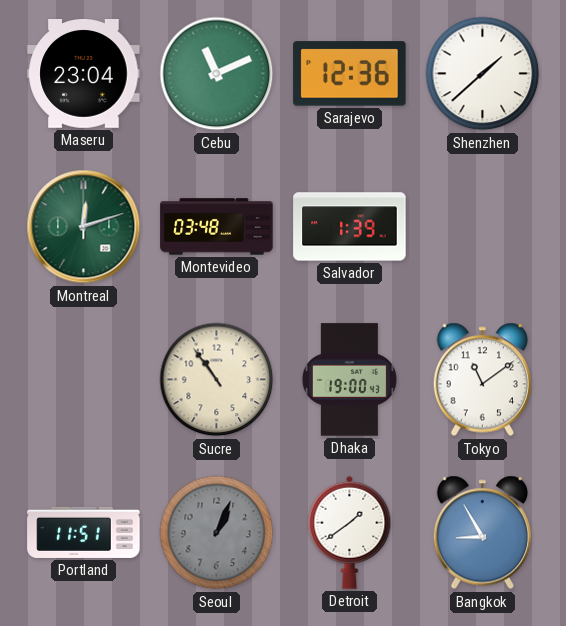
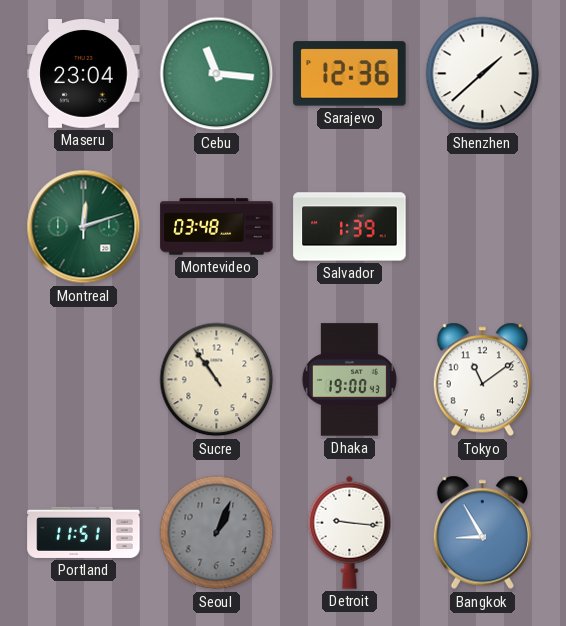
Cebu: 11:11 -> 11:16
Detroit: 1:39 -> 9:16
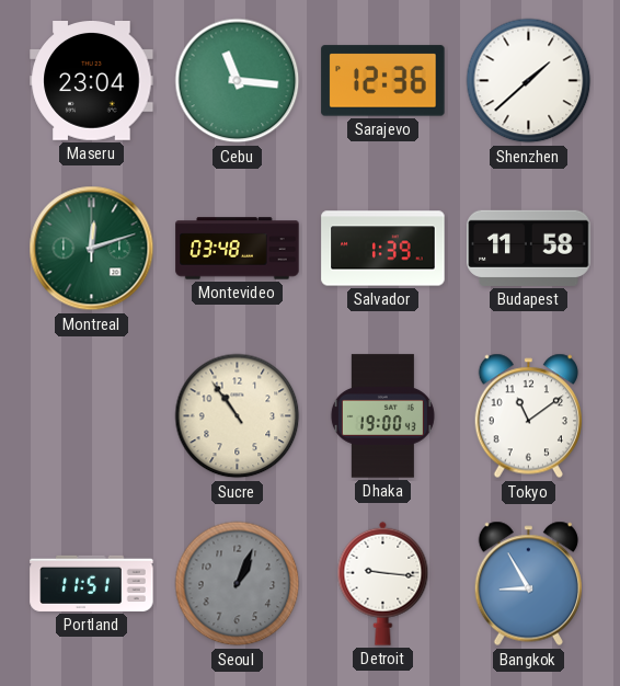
Budapest: none -> 11:58
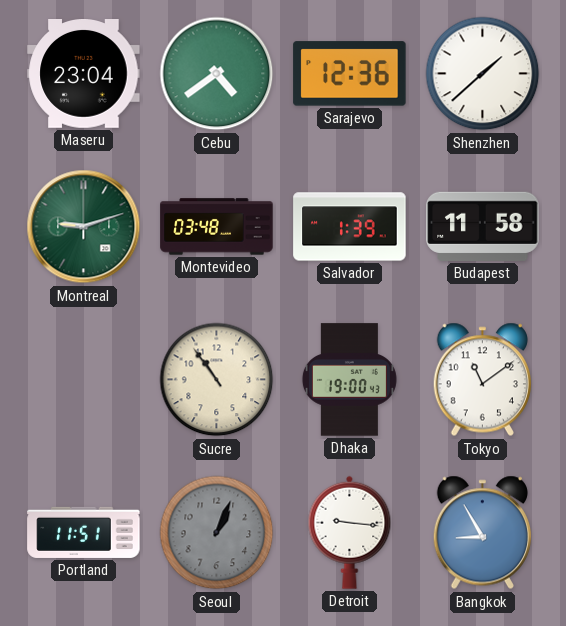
Cebu: 11:16 -> 4:39
Montreal: 12:12 -> 9:12
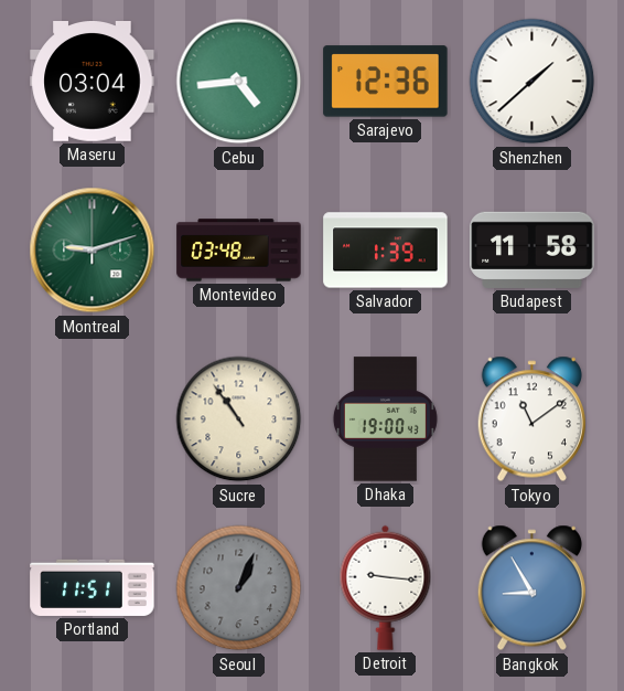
Maseru: 23:04 -> 03:04
Cebu: 4:39 -> 4:44
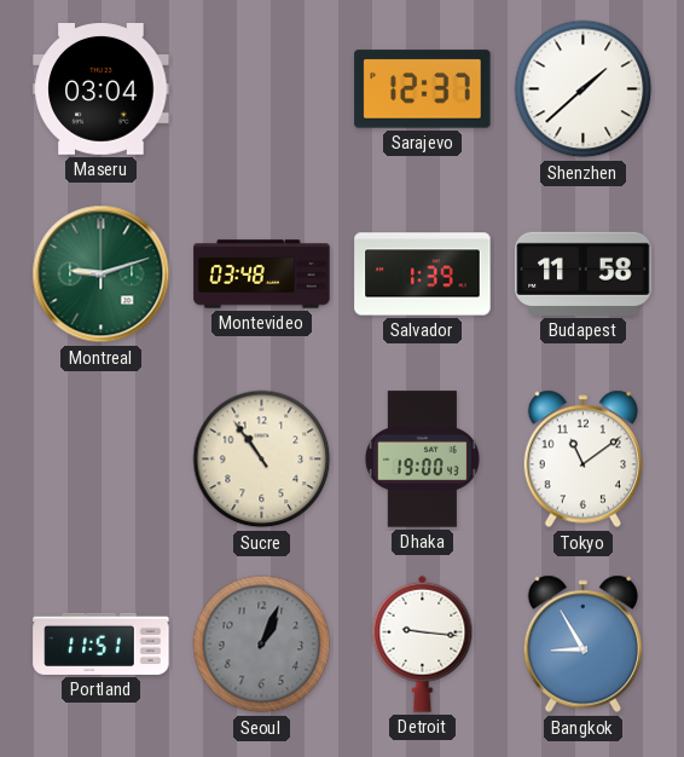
Cebu: 4:44 -> none
Sarajevo: 12:36 -> 12:37
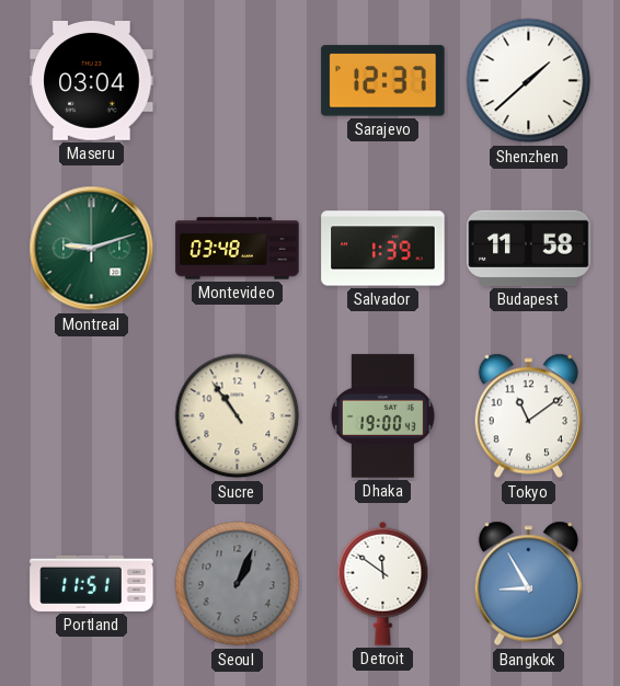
Detroit: 9:16 -> 11:51
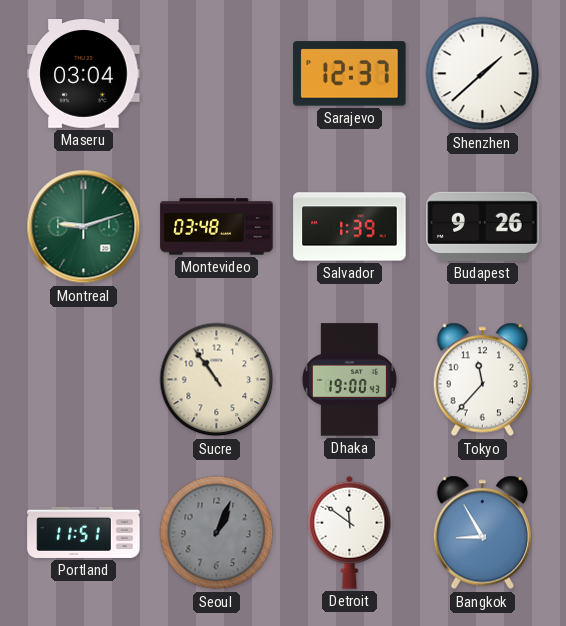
Budapest: 11:58 -> 9:26
Tokyo: 11:09 -> 11:37
